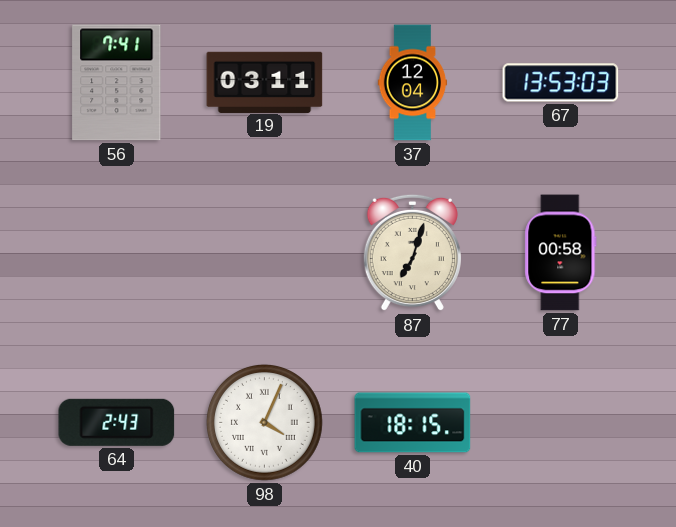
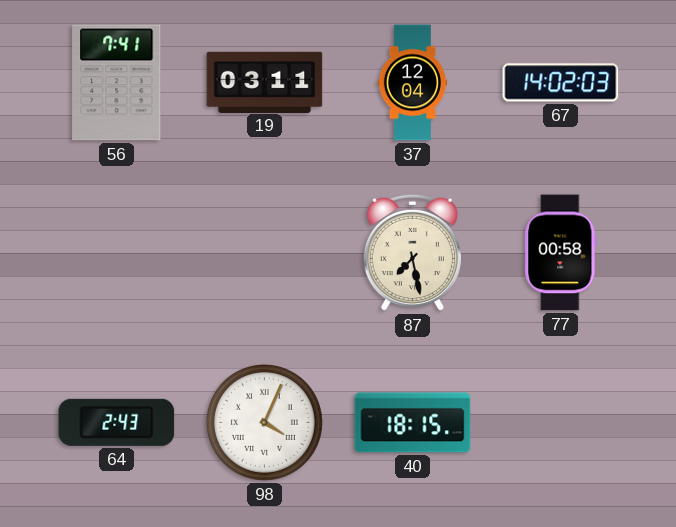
67: 13:53 -> 14:02
87: 7:03 -> 7:28
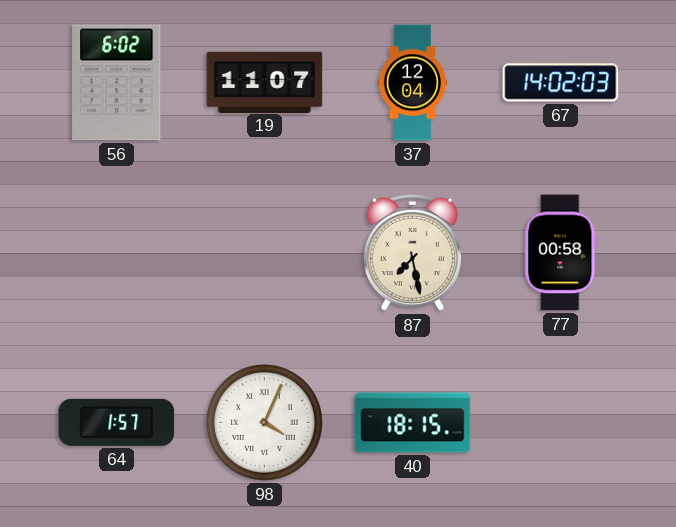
56: 7:41 -> 6:02
19: 03:11 -> 11:07
64: 2:43 -> 1:57
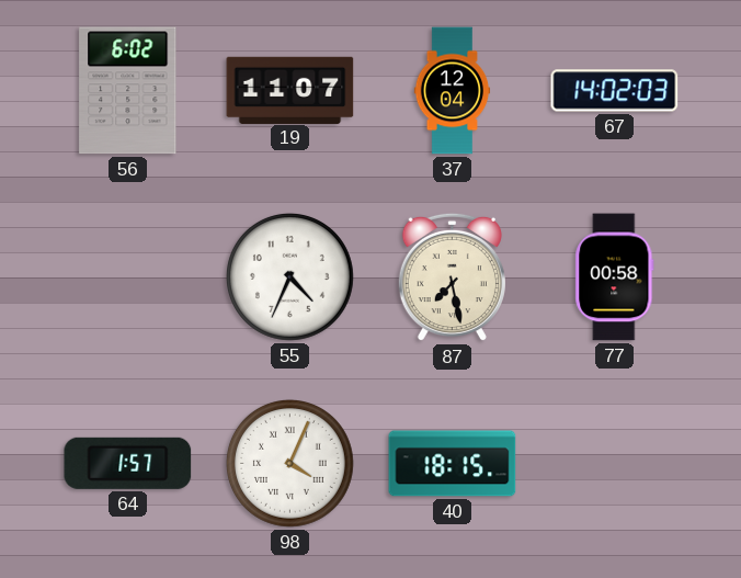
55: none -> 4:34
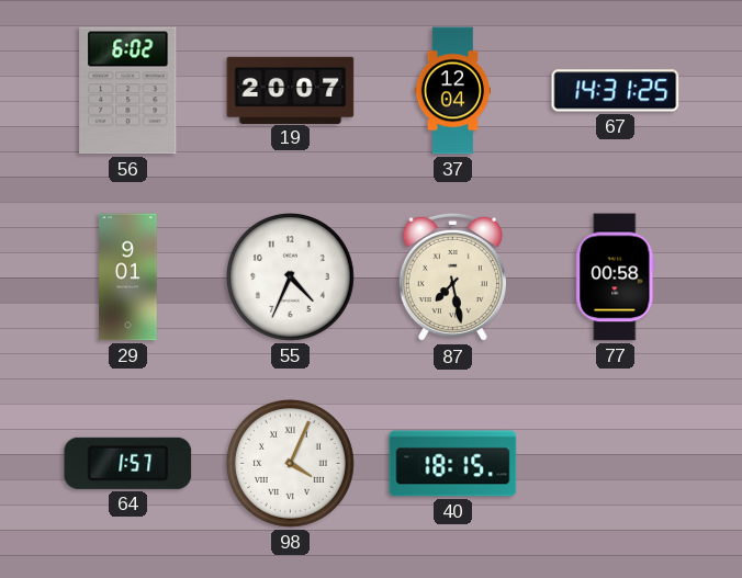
19: 11:07 -> 20:07
67: 14:02 -> 14:31
29: none -> 9:01
